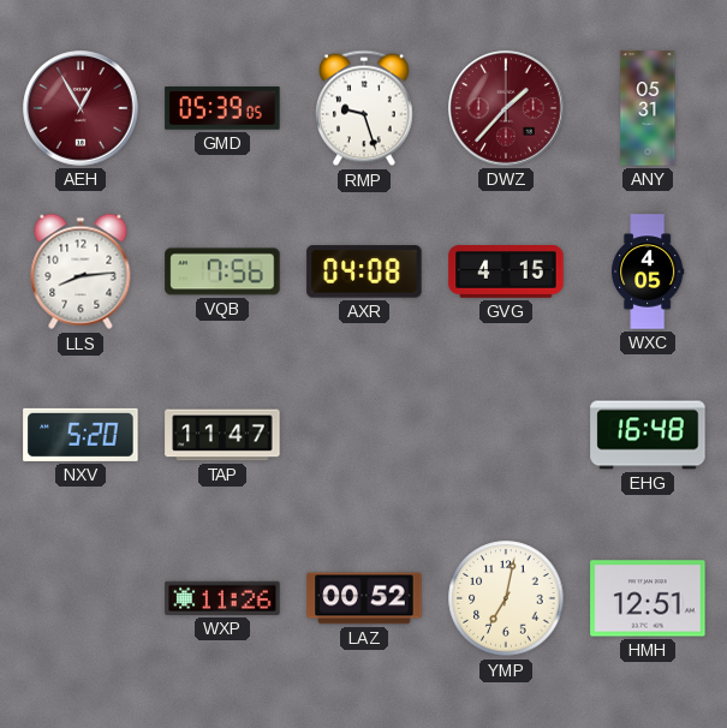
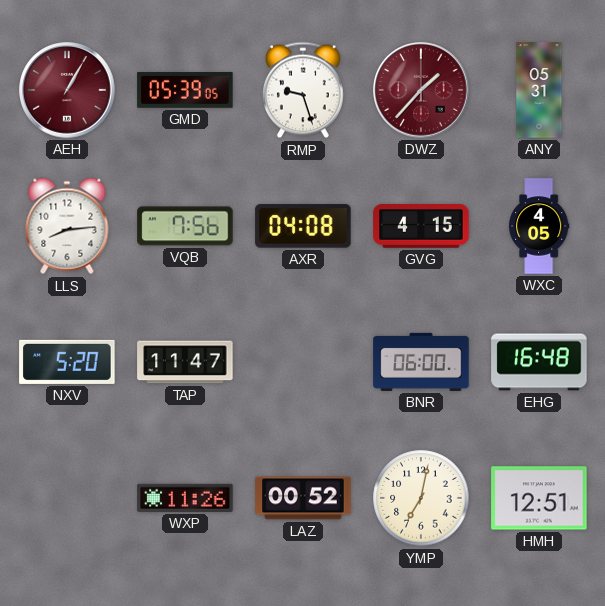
AEH: 12:55 -> 1:05
BNR: none -> 06:00
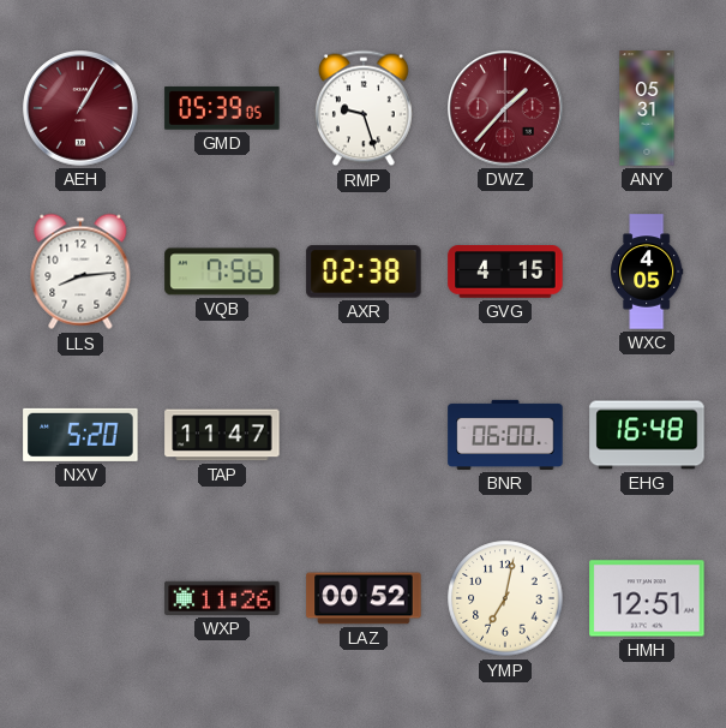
AXR: 04:08 -> 02:38
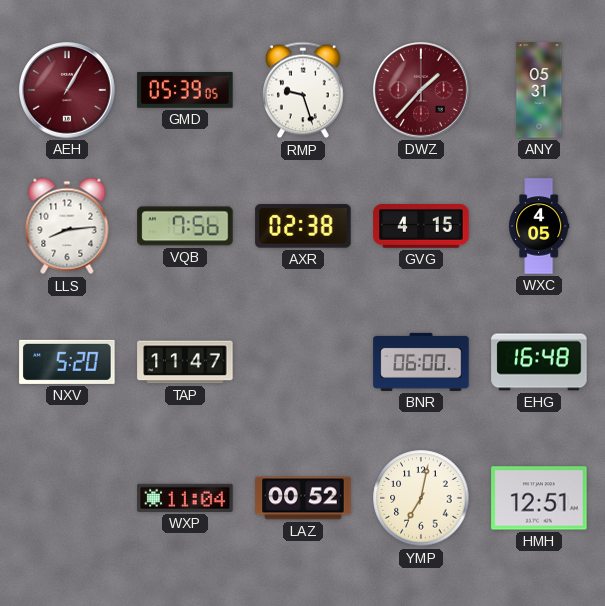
WXP: 11:26 -> 11:04
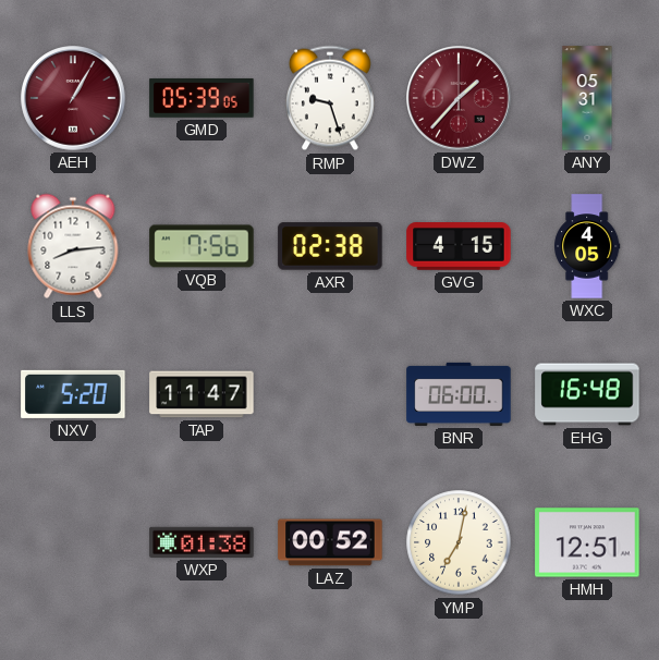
WXP: 11:04 -> 01:38
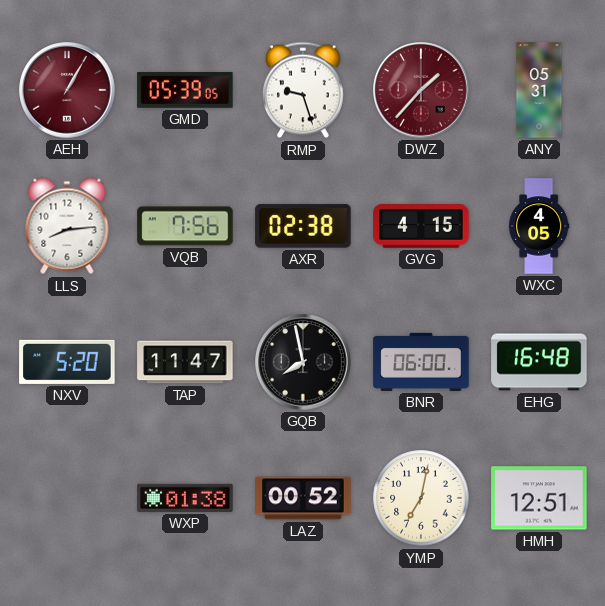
GQB: none -> 7:58
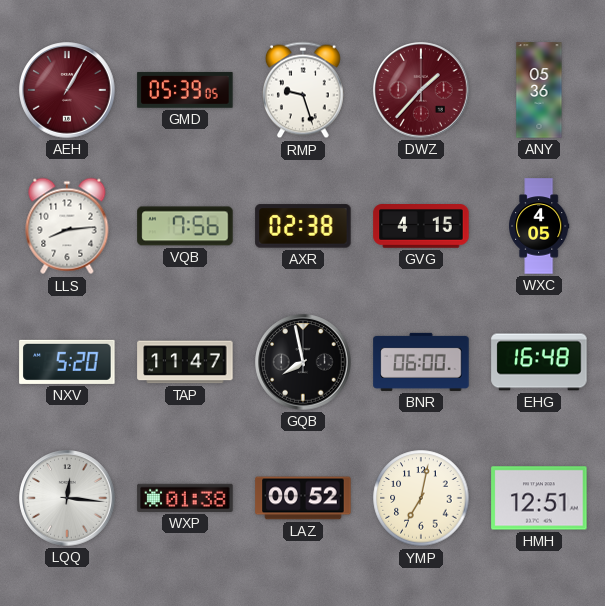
ANY: 05:31 -> 05:36
LQQ: none -> 12:16
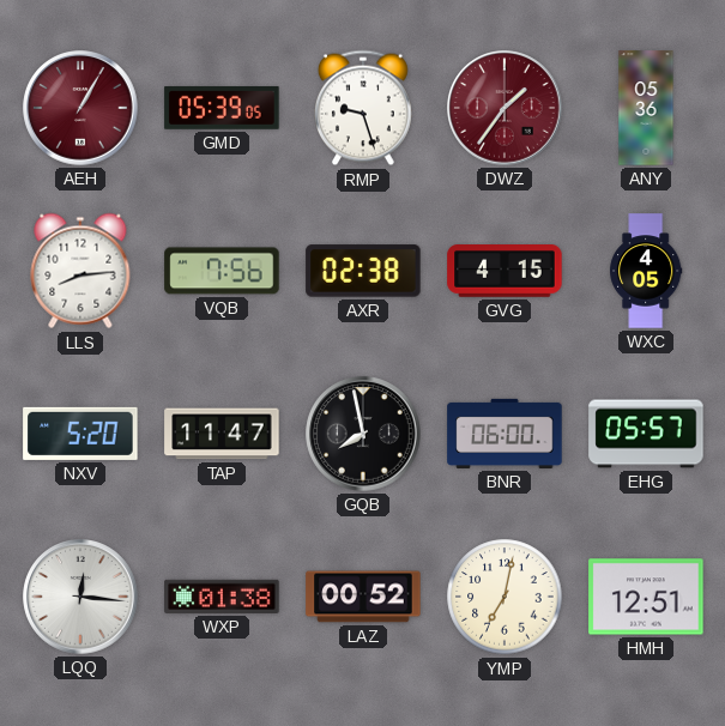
DWZ: 1:37 -> 1:36
EHG: 16:48 -> 05:57
